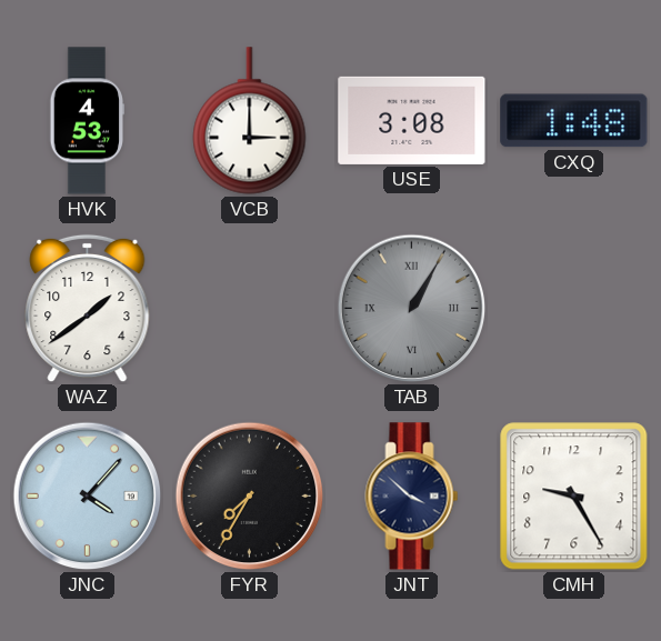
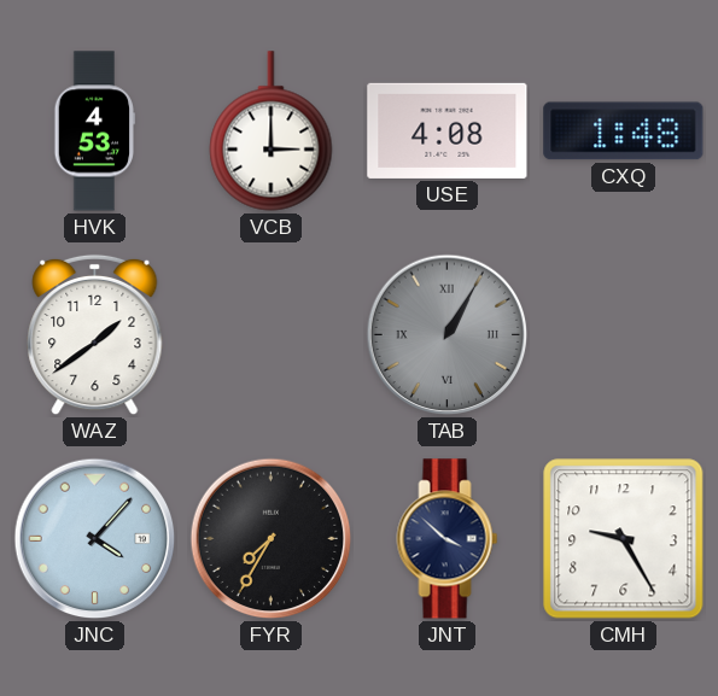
USE: 3:08 -> 4:08
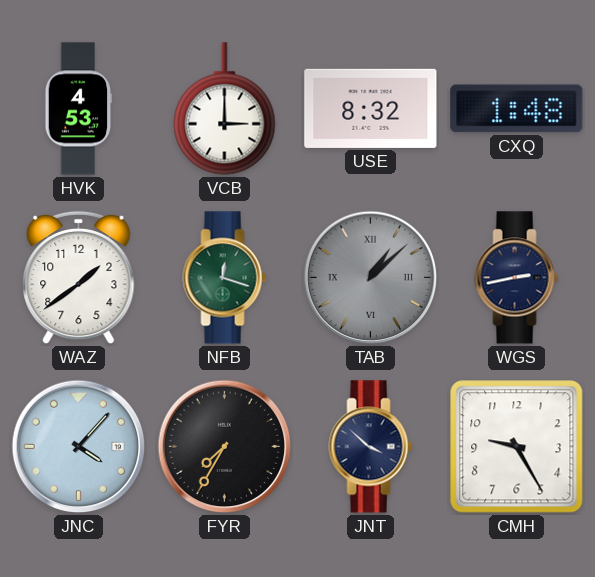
USE: 4:08 -> 8:32
NFB: none -> 12:18
TAB: 1:05 -> 1:08
WGS: none -> 2:43
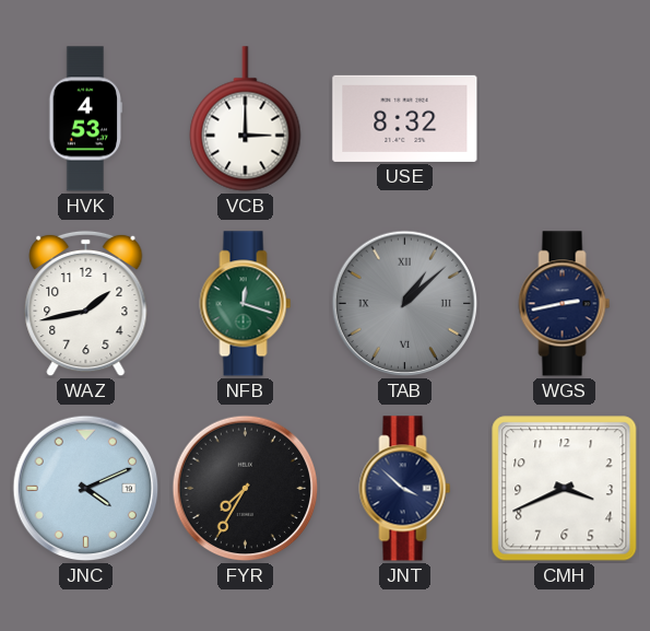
CXQ: 1:48 -> none
WAZ: 1:39 -> 1:43
JNC: 4:07 -> 4:11
CMH: 9:25 -> 3:41
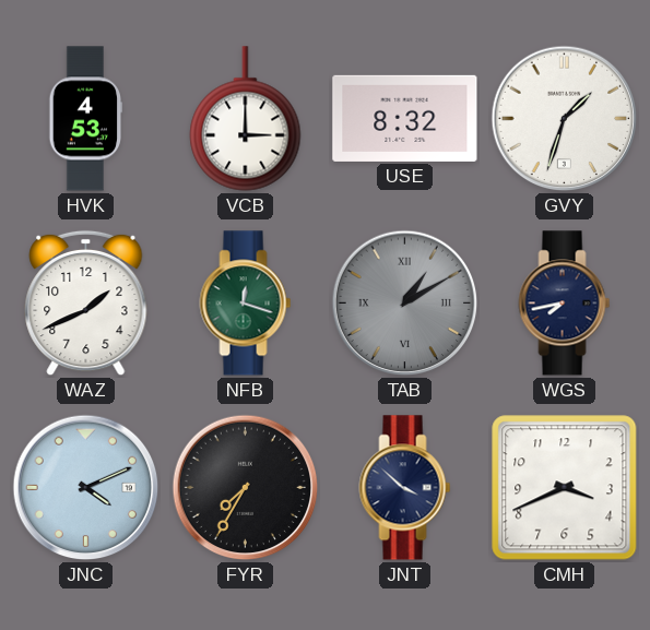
GVY: none -> 1:33
WAZ: 1:43 -> 1:41
TAB: 1:08 -> 1:10
WGS: 2:43 -> 7:43
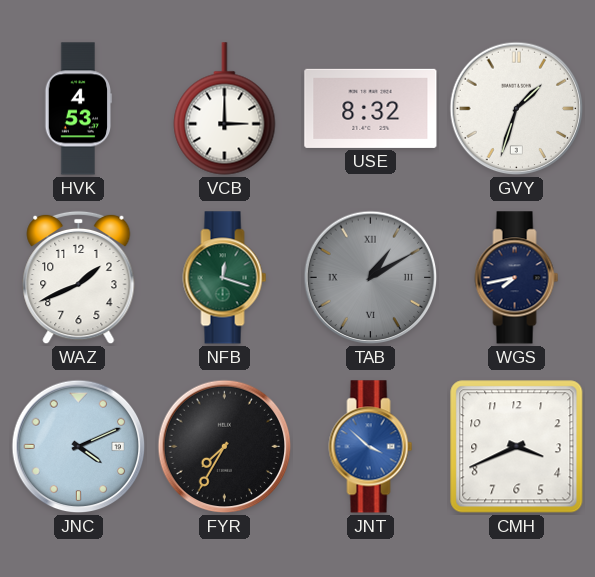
JNT dial: navy -> blue
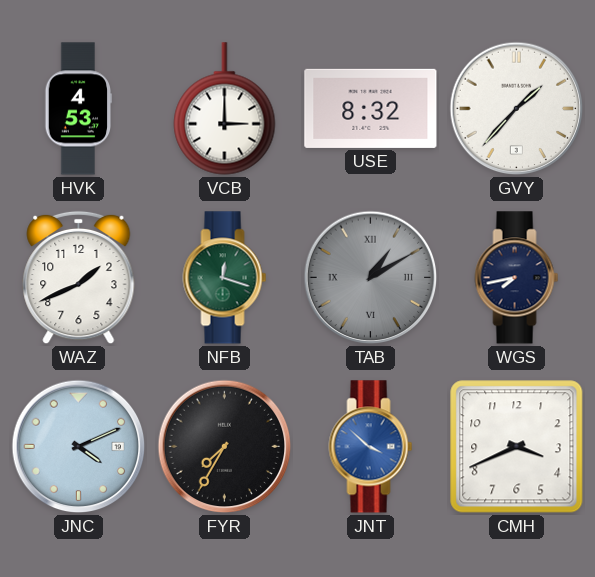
GVY: 1:33 -> 1:37
